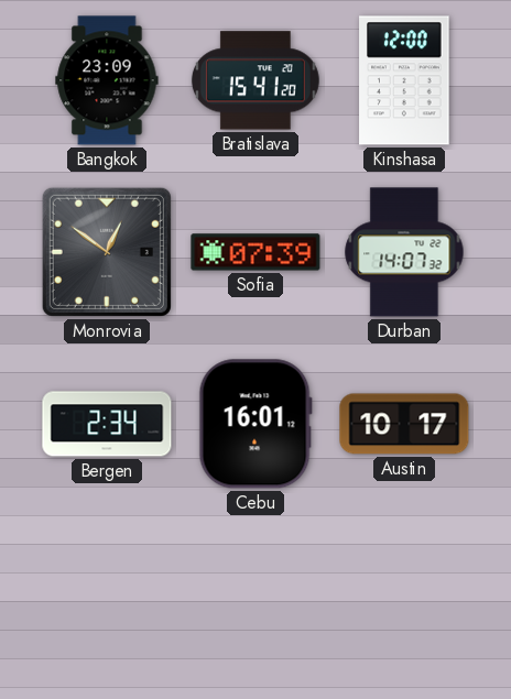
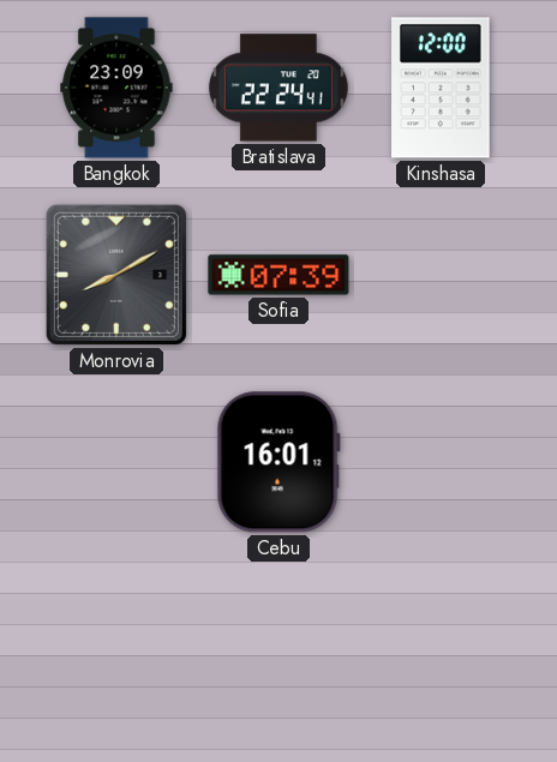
Bratislava: 15:41 -> 22:24
Monrovia: 12:51 -> 8:10
Durban: 14:07 -> none
Bergen: 2:34 -> none
Austin: 10:17 -> none
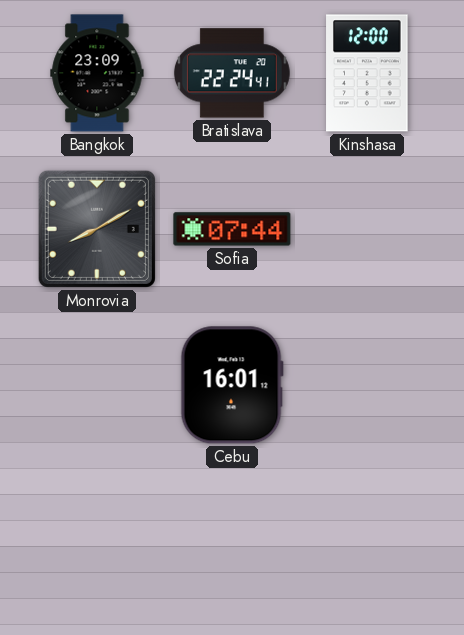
Sofia: 07:39 -> 07:44
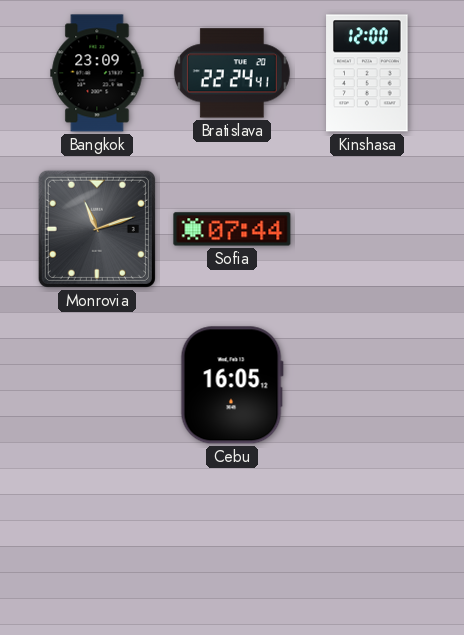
Monrovia: 8:10 -> 11:12
Cebu: 16:01 -> 16:05
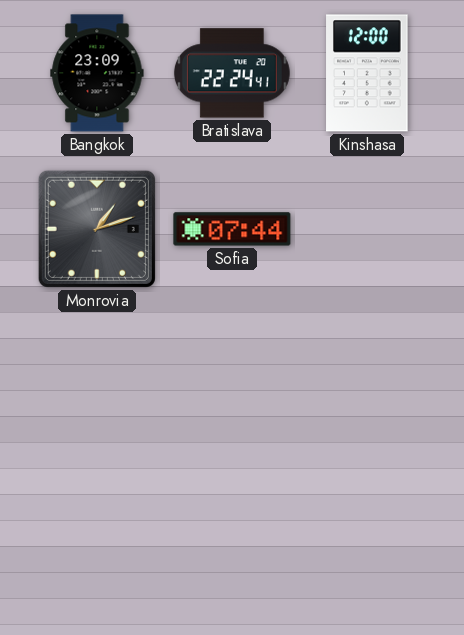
Monrovia: 11:12 -> 1:12
Cebu: 16:05 -> none
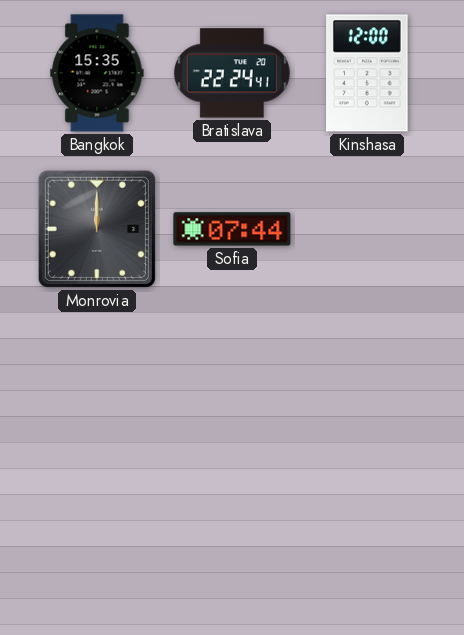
Bangkok: 23:09 -> 15:35
Monrovia: 1:12 -> 12:00
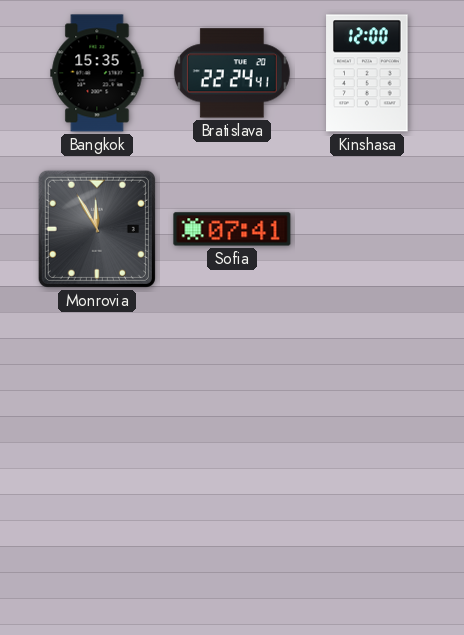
Monrovia: 12:00 -> 11:55
Sofia: 07:44 -> 07:41
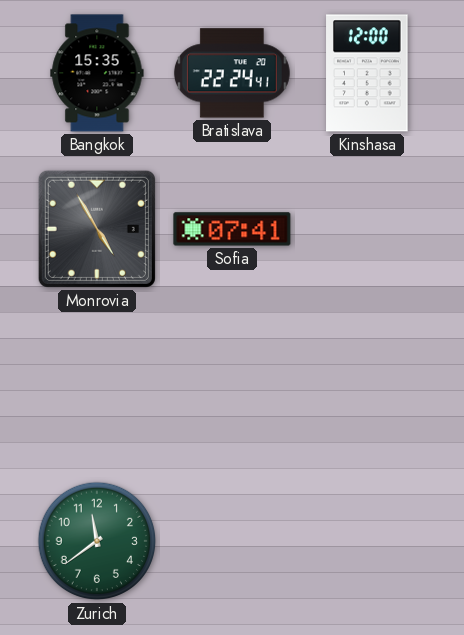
Monrovia: 11:55 -> 4:55
Zurich: none -> 11:39
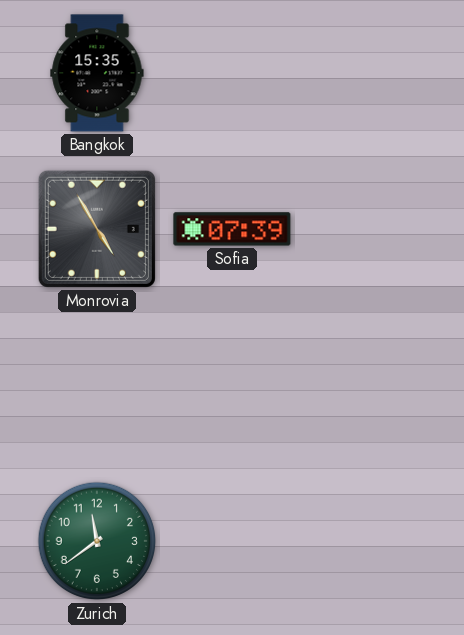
Bratislava: 22:24 -> none
Kinshasa: 12:00 -> none
Sofia: 07:41 -> 07:39
